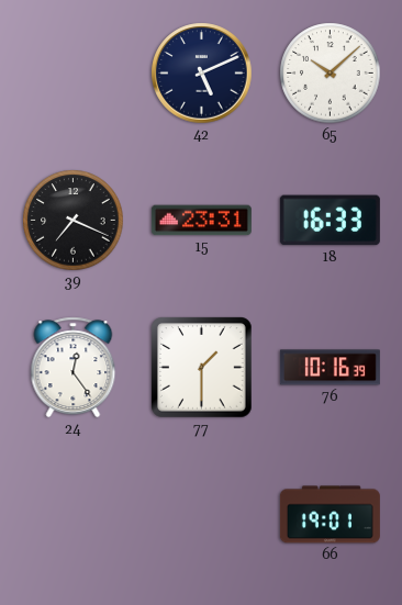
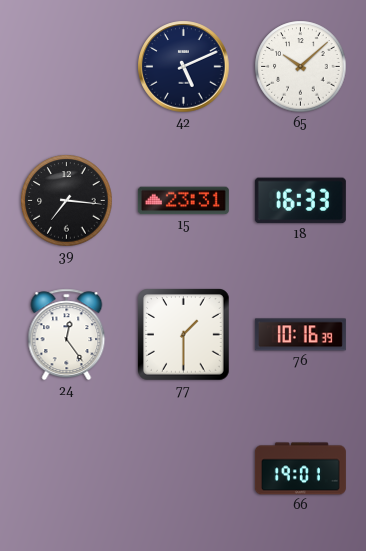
39: 7:19 -> 7:16
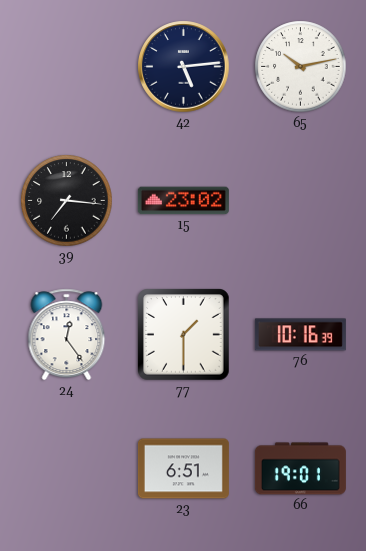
42: 5:11 -> 5:14
65: 10:08 -> 10:13
15: 23:31 -> 23:02
18: 16:33 -> none
23: none -> 6:51
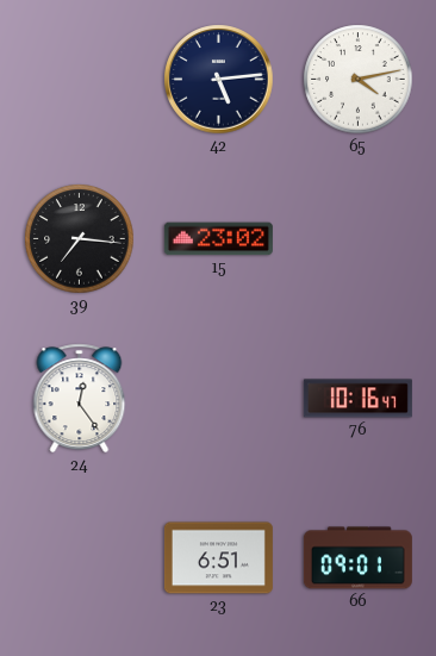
65: 10:13 -> 4:13
77: 1:30 -> none
76: 10:16:39 -> 10:16:47
66: 19:01 -> 09:01
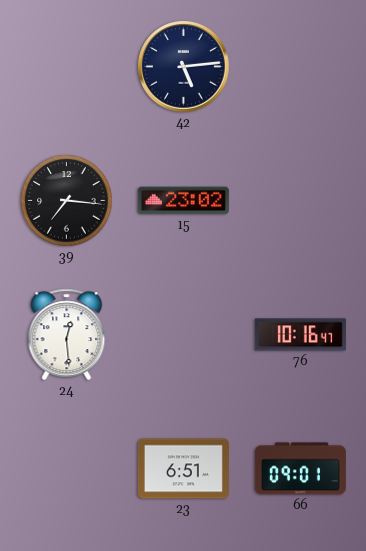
65: 4:13 -> none
24: 12:24 -> 12:29
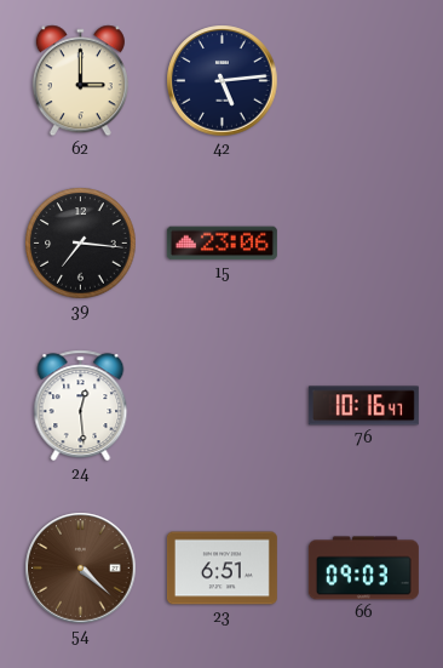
62: none -> 3:00
15: 23:02 -> 23:06
54: none -> 4:22
66: 09:01 -> 09:03
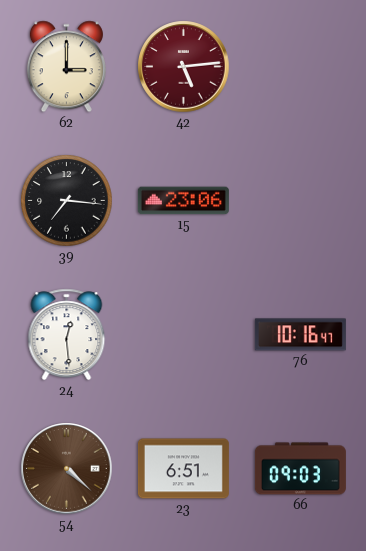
42 dial: navy -> burgundy
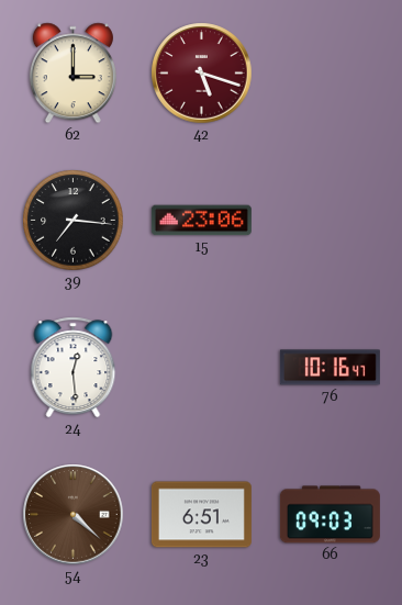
42: 5:14 -> 5:18
